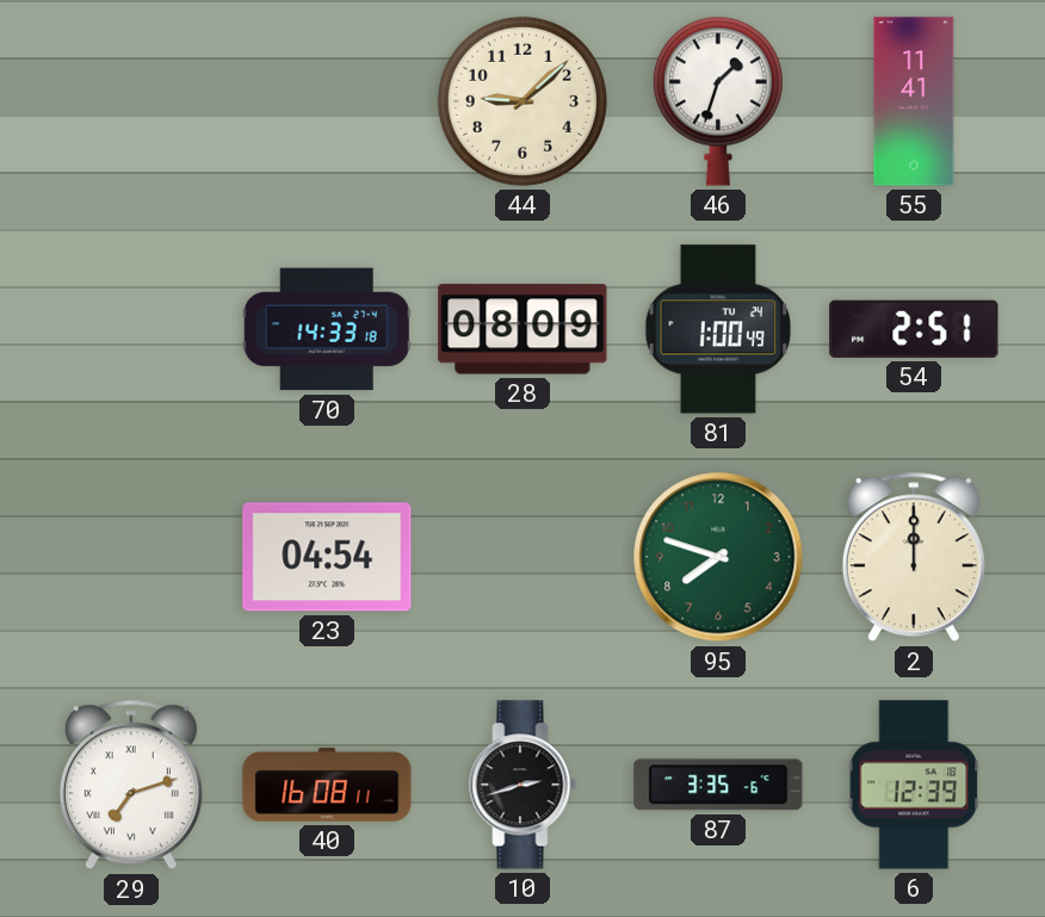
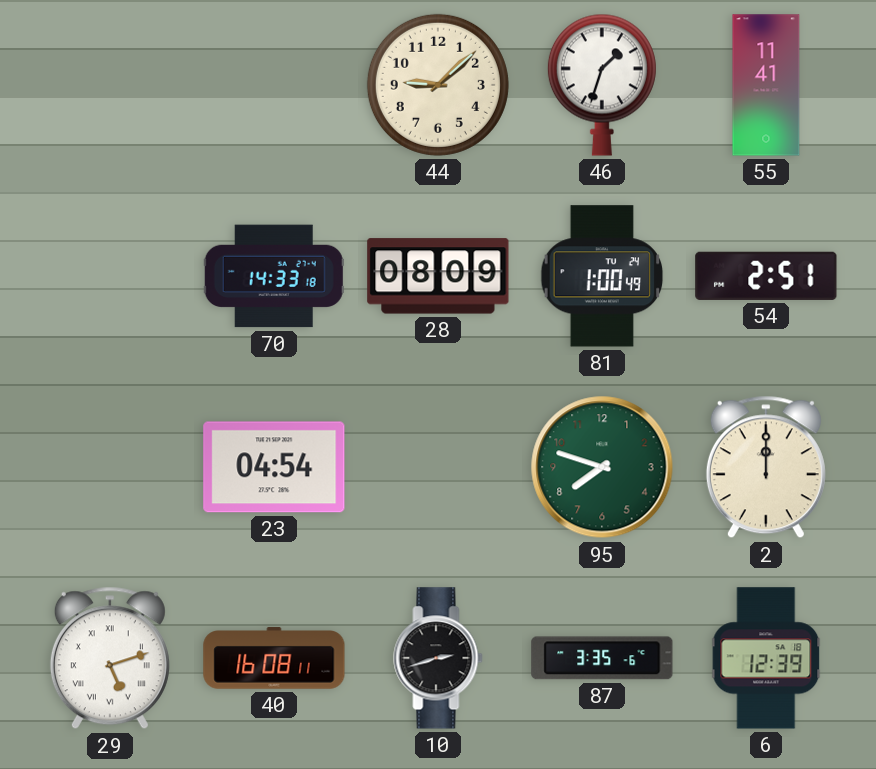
29: 7:12 -> 5:12
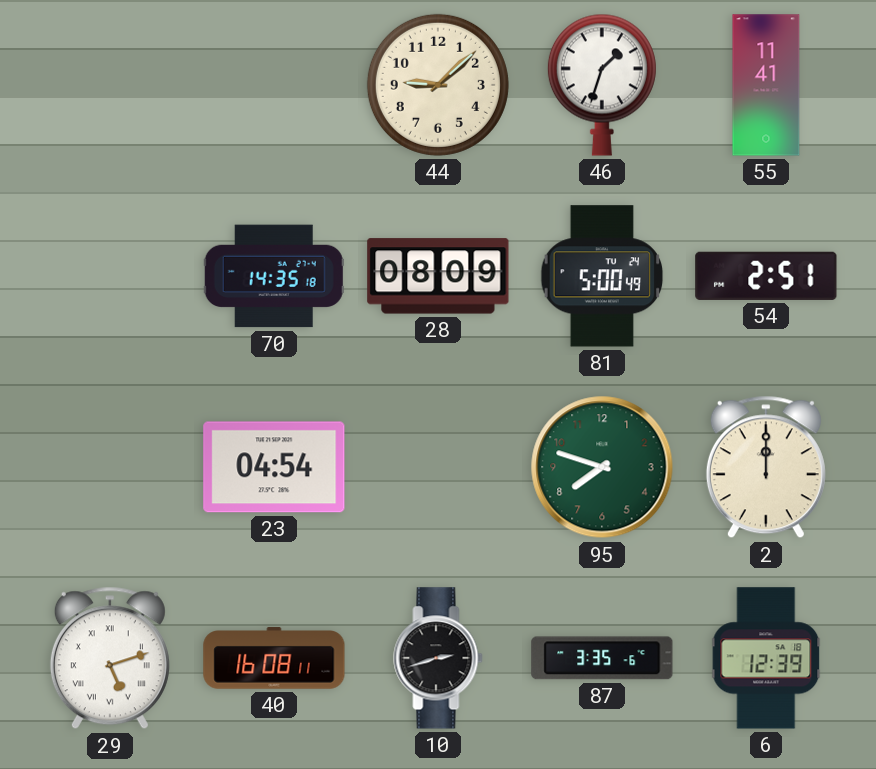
70: 14:33 -> 14:35
81: 1:00 -> 5:00
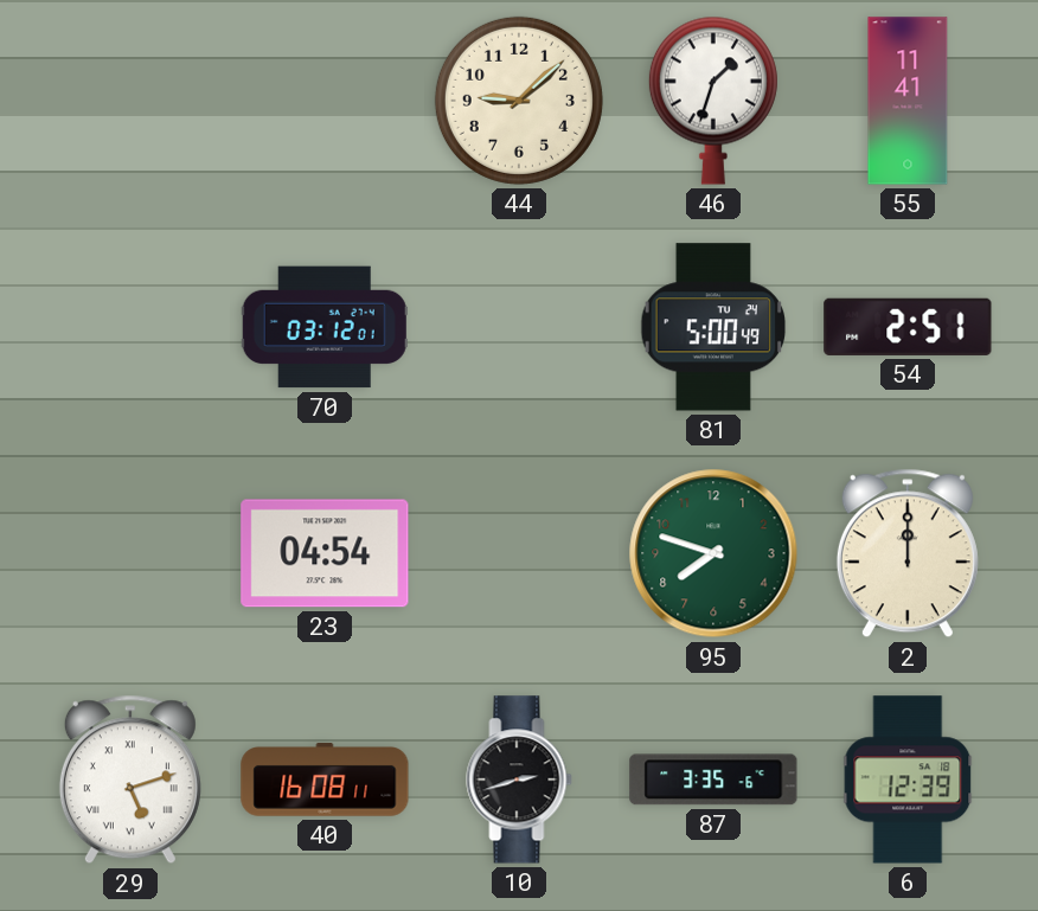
70: 14:35 -> 03:12
28: 08:09 -> none
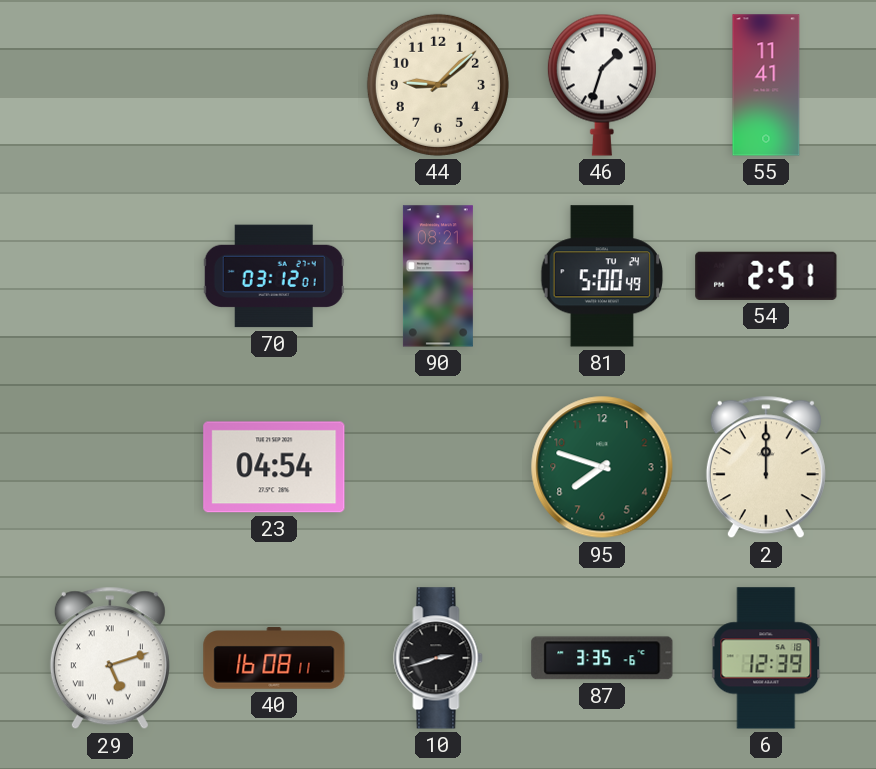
90: none -> 08:21
